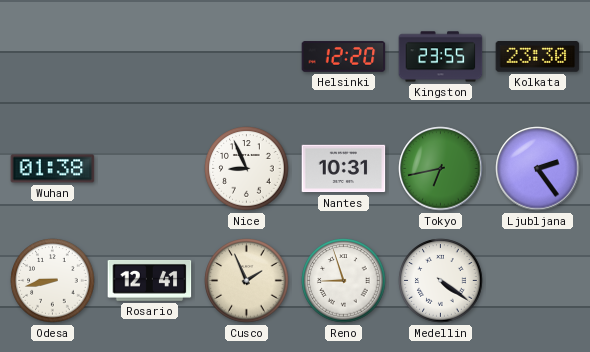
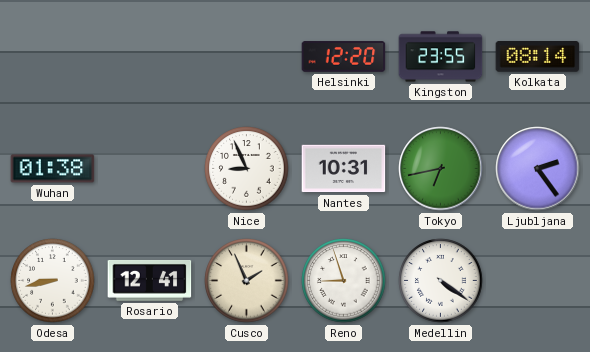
Kolkata: 23:30 -> 08:14
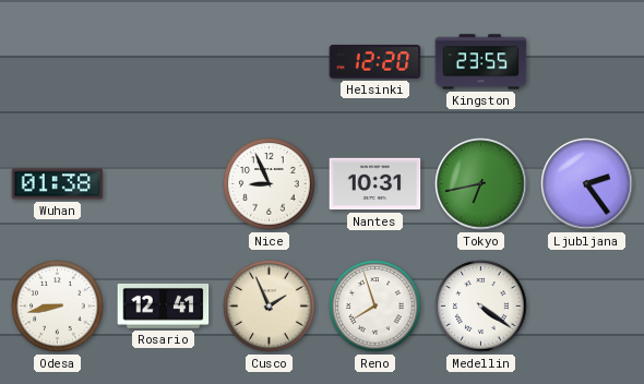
Kolkata: 08:14 -> none
Reno: 8:57 -> 7:57
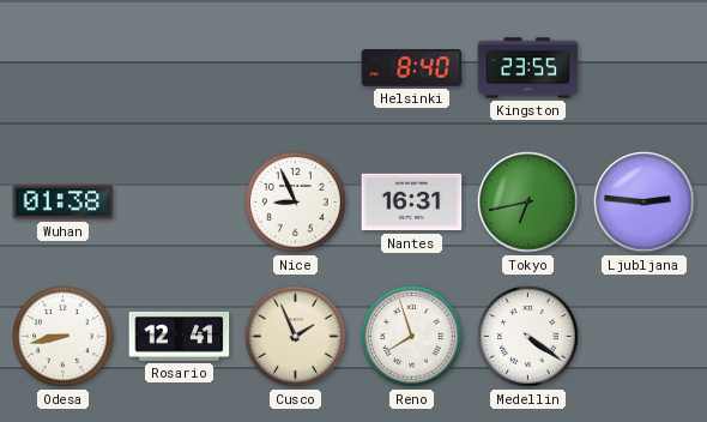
Helsinki: 12:20 -> 8:40
Nantes: 10:31 -> 16:31
Ljubljana: 2:24 -> 2:46
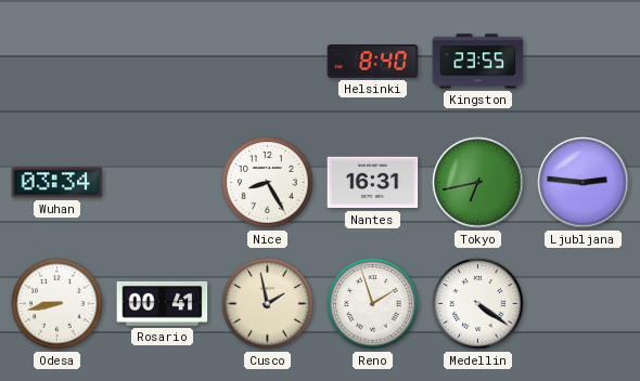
Wuhan: 01:38 -> 03:34
Nice: 8:56 -> 8:25
Rosario: 12:41 -> 00:41
Cusco: 1:56 -> 1:58
Reno: 7:57 -> 1:57
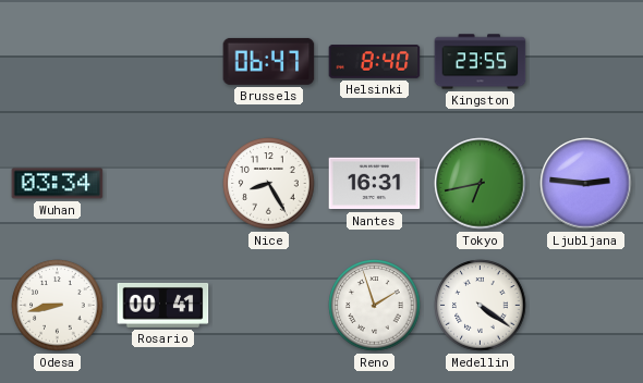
Brussels: none -> 06:47
Cusco: 1:58 -> none
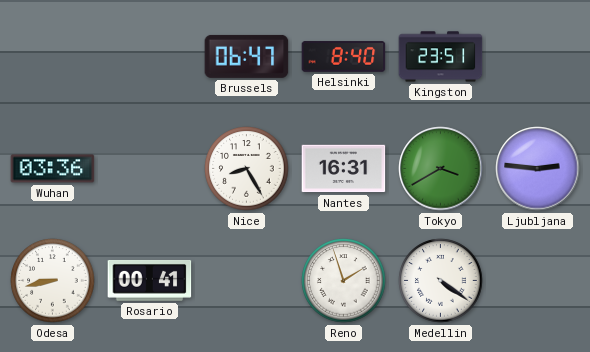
Kingston: 23:55 -> 23:51
Wuhan: 03:34 -> 03:36
Tokyo: 6:43 -> 3:40
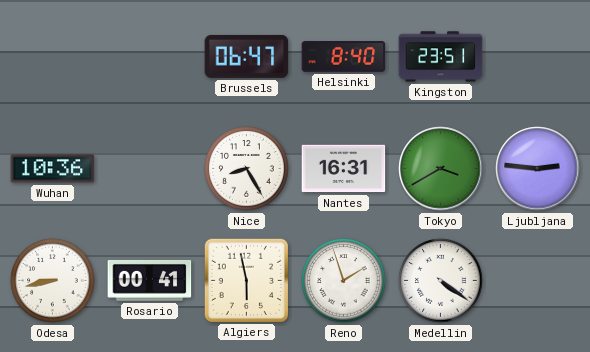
Wuhan: 03:36 -> 10:36
Algiers: none -> 5:58
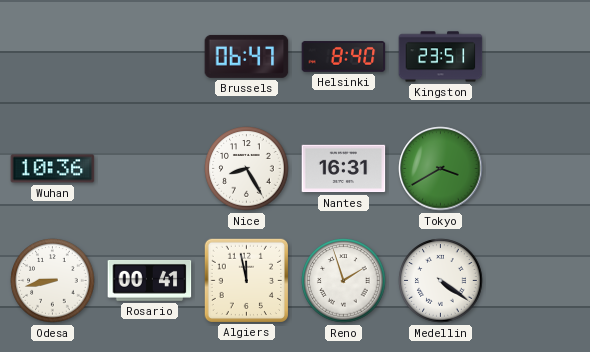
Ljubljana: 2:46 -> none
Algiers: 5:58 -> 11:58
